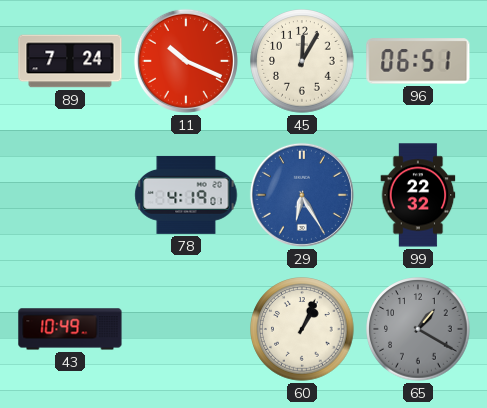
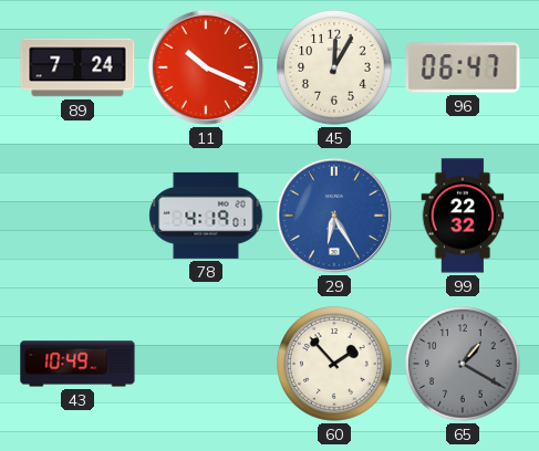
96: 06:51 -> 06:47
60: 1:04 -> 1:53
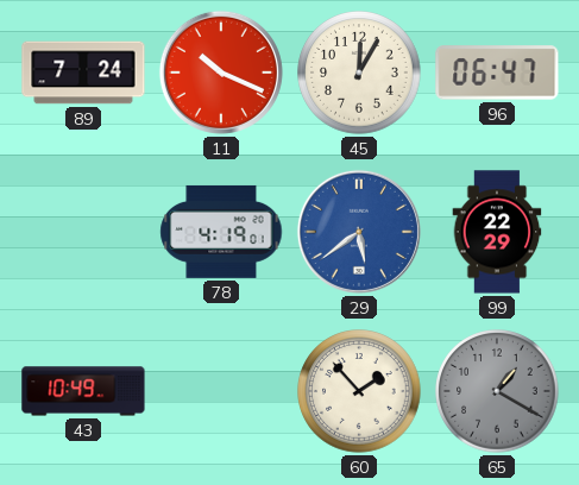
29: 6:25 -> 5:39
99: 22:32 -> 22:29
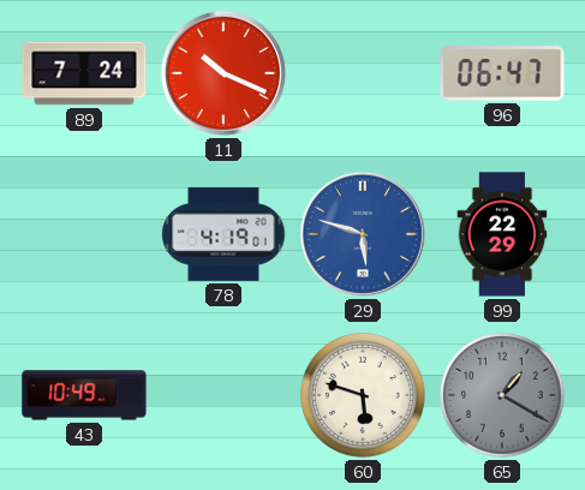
45: 12:05 -> none
29: 5:39 -> 5:48
60: 1:53 -> 5:48
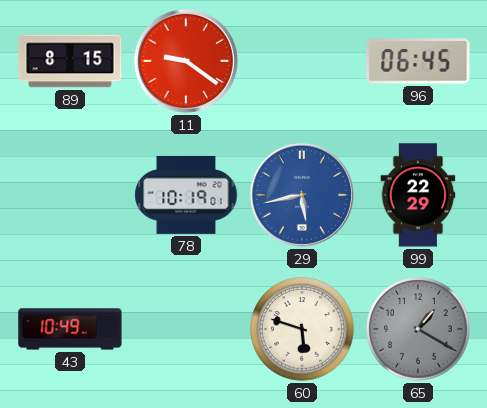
89: 7:24 -> 8:15
11: 10:19 -> 9:21
96: 06:47 -> 06:45
78: 4:19 -> 10:19
29: 5:48 -> 5:43
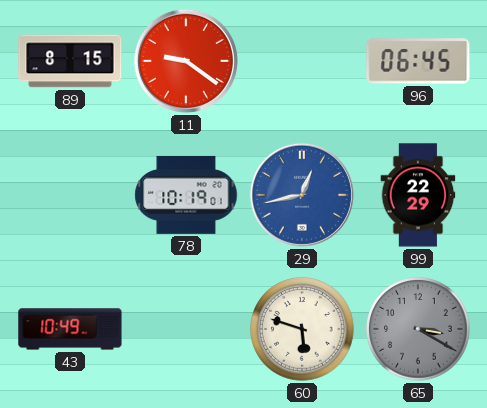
29: 5:43 -> 12:43
65: 1:20 -> 3:20
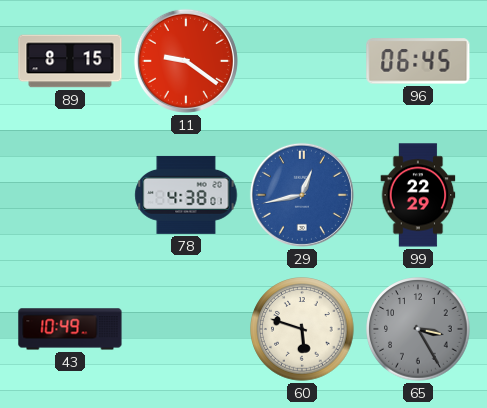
78: 10:19 -> 4:38
65: 3:20 -> 3:25
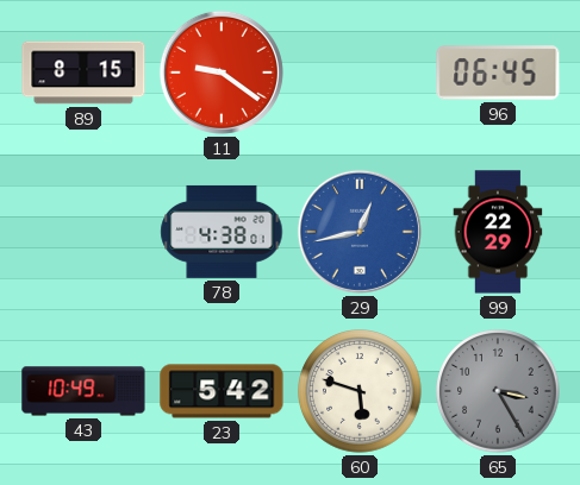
23: none -> 5:42
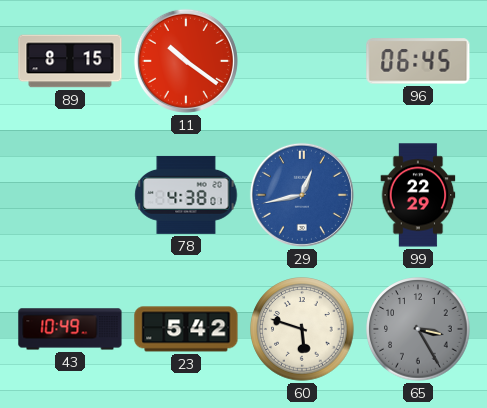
11: 9:21 -> 10:21
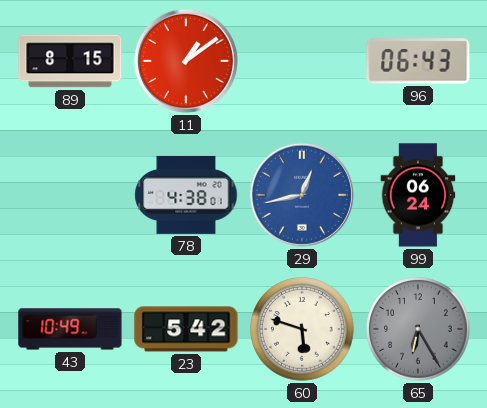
11: 10:21 -> 1:09
96: 06:45 -> 06:43
99: 22:29 -> 06:24
65: 3:25 -> 6:25
